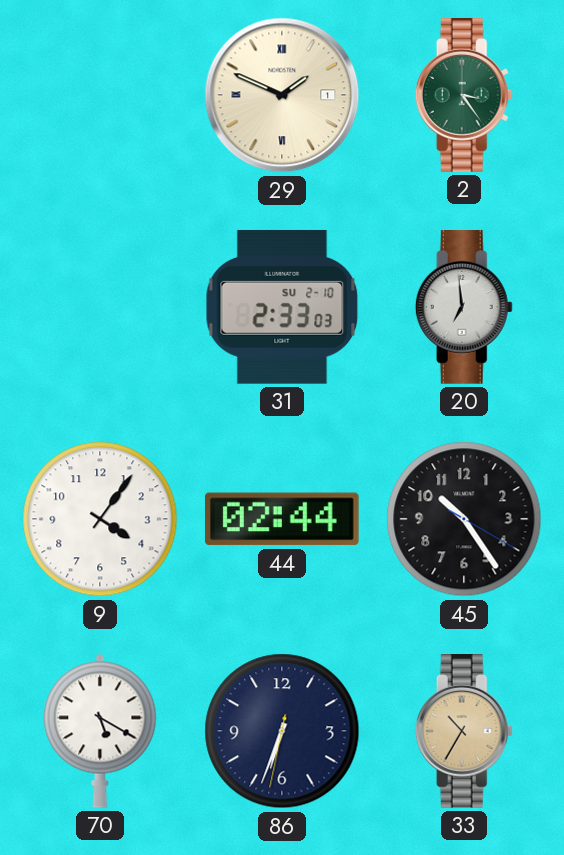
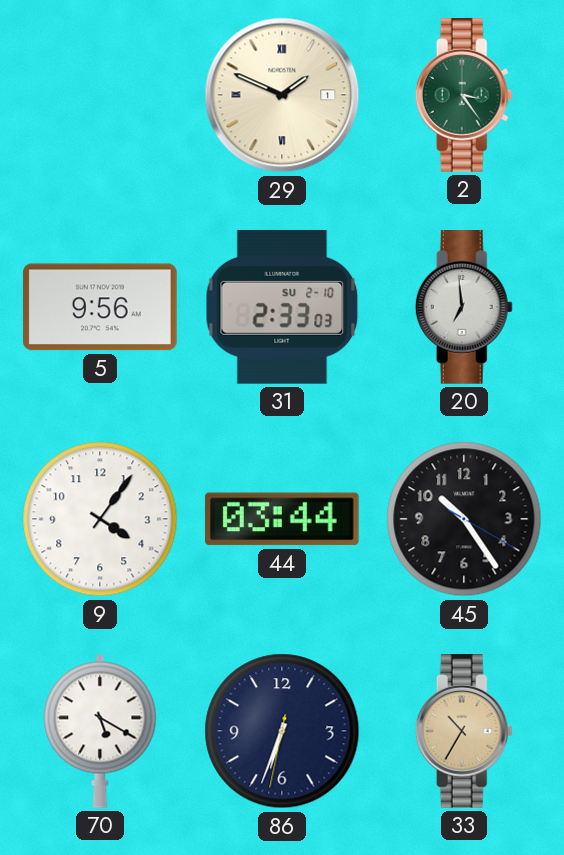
5: none -> 9:56
44: 02:44 -> 03:44
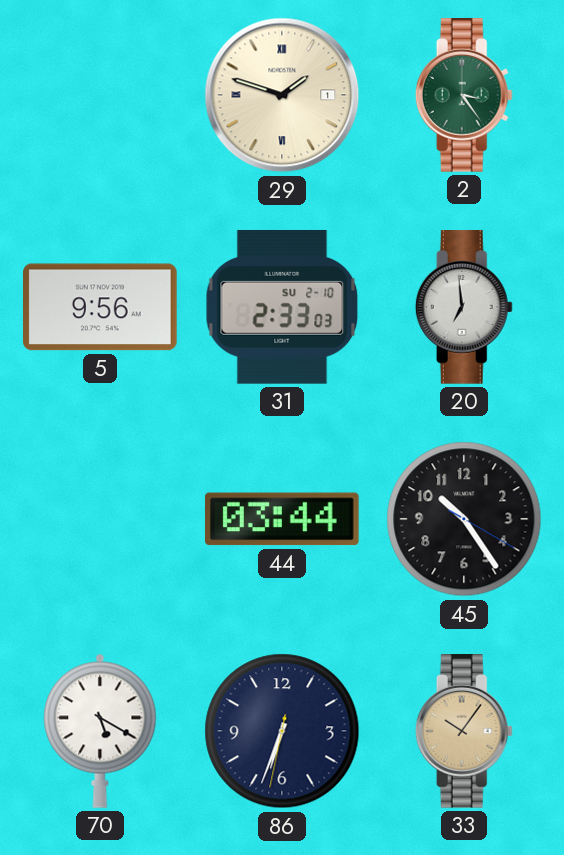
29: 1:49 -> 1:48
9: 4:06 -> none
33: 10:35 -> 10:06
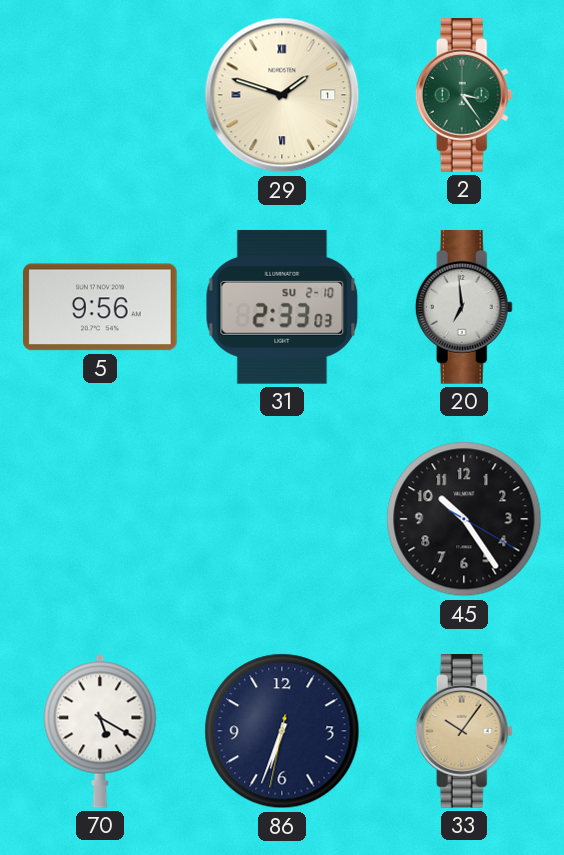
44: 03:44 -> none
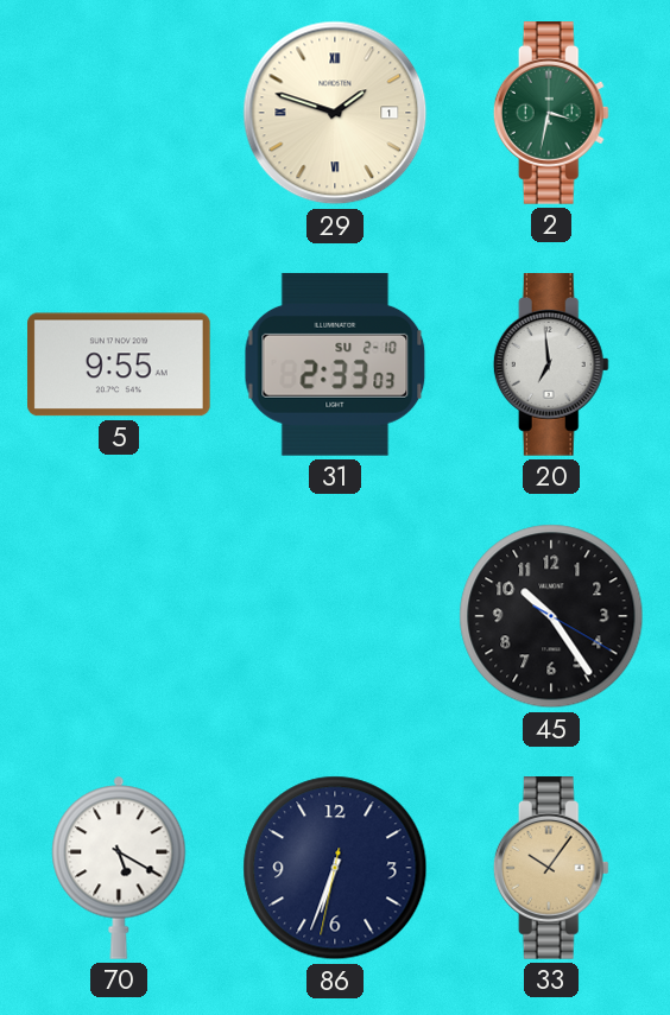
2: 3:24 -> 3:32
5: 9:56 -> 9:55
